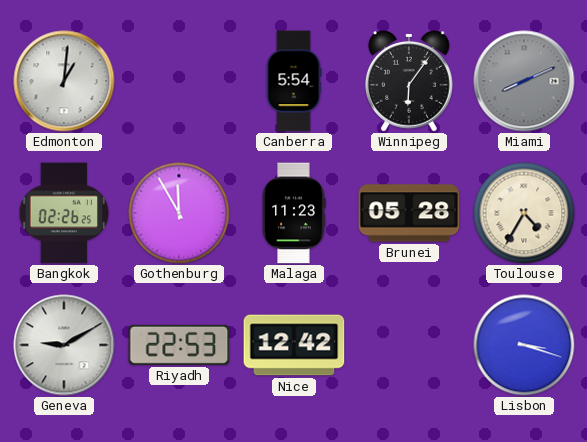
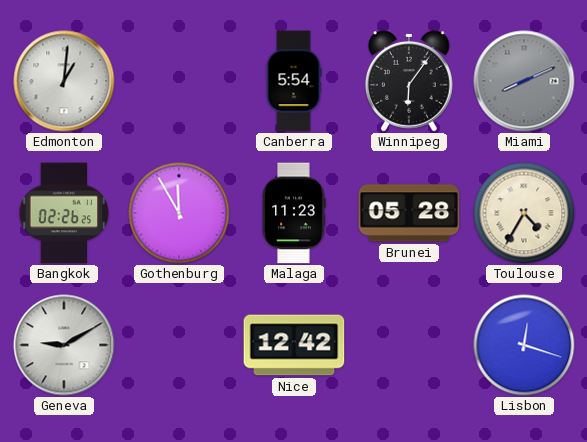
Riyadh: 22:53 -> none
Lisbon: 3:18 -> 12:18
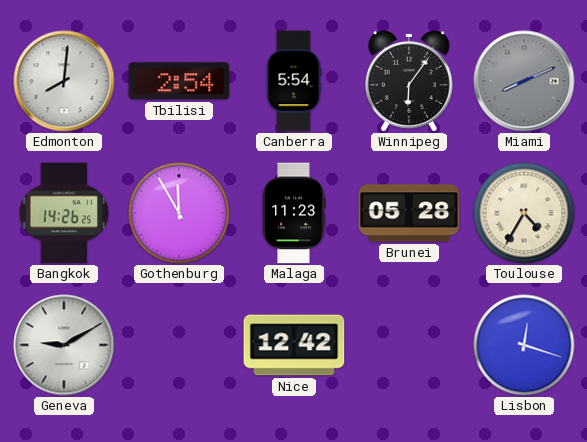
Edmonton: 1:01 -> 8:01
Tbilisi: none -> 2:54
Bangkok: 02:26 -> 14:26
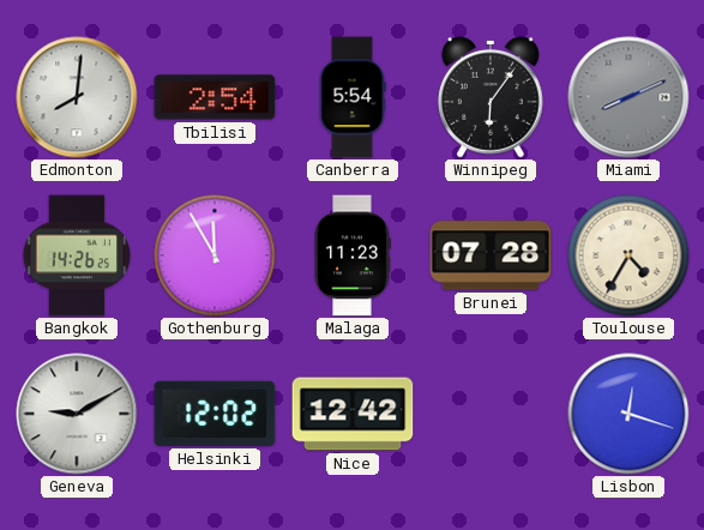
Brunei: 05:28 -> 07:28
Helsinki: none -> 12:02
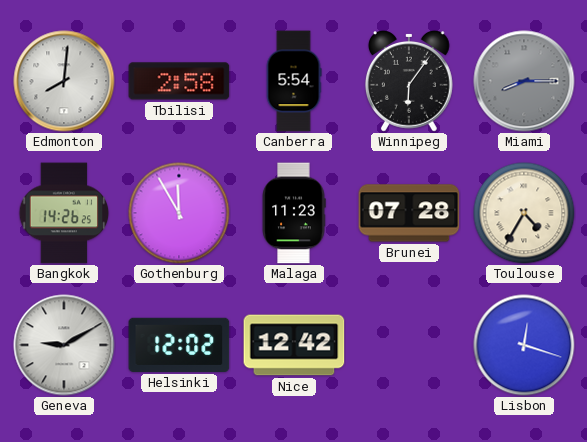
Tbilisi: 2:54 -> 2:58
Miami: 8:11 -> 8:15
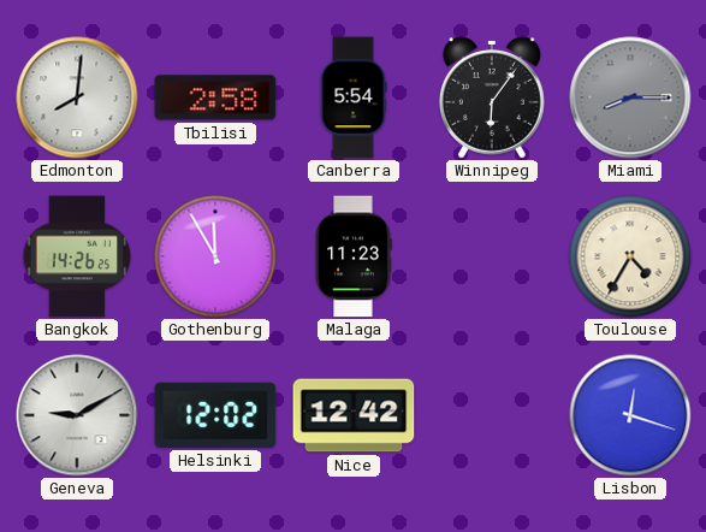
Brunei: 07:28 -> none
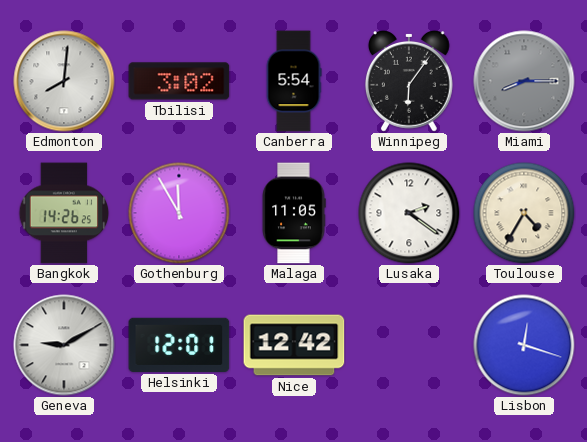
Tbilisi: 2:58 -> 3:02
Malaga: 11:23 -> 11:05
Lusaka: none -> 2:21
Helsinki: 12:02 -> 12:01
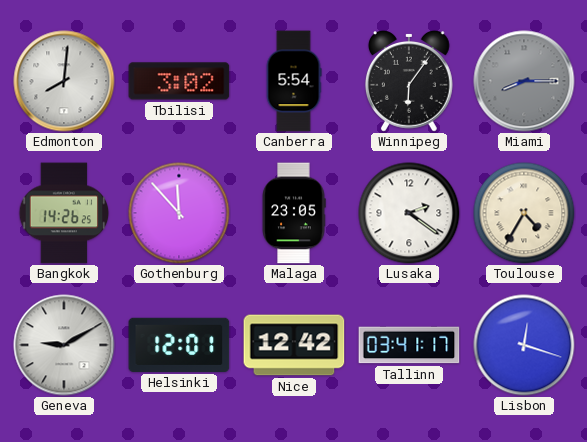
Gothenburg: 11:55 -> 11:53
Malaga: 11:05 -> 23:05
Tallinn: none -> 03:41
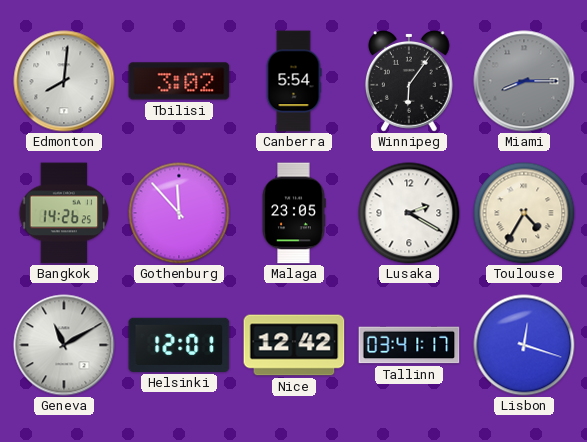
Lusaka: 2:21 -> 2:20
Geneva: 9:10 -> 11:10
